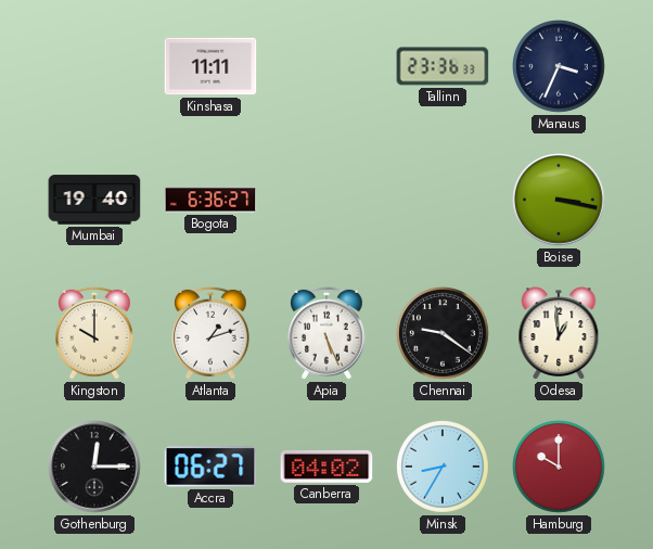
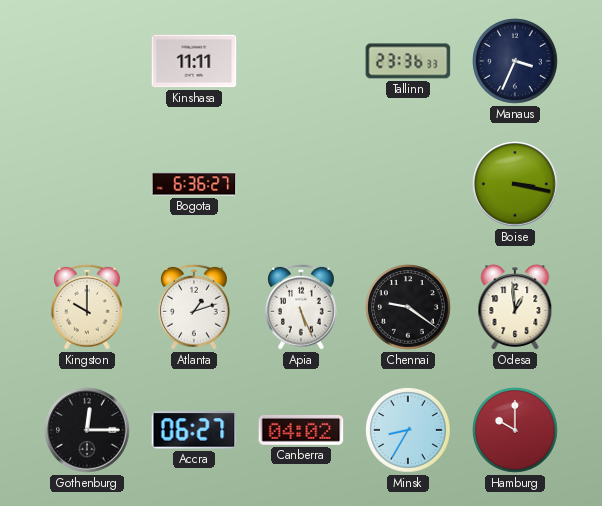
Mumbai: 19:40 -> none
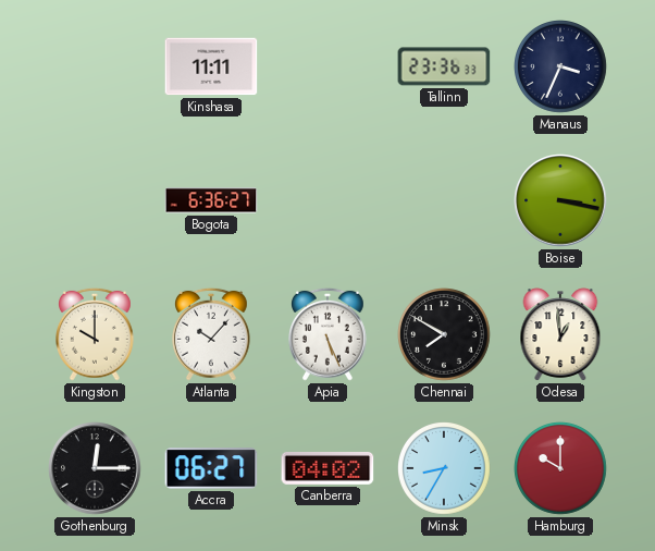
Atlanta: 1:12 -> 10:07
Chennai: 9:21 -> 7:50
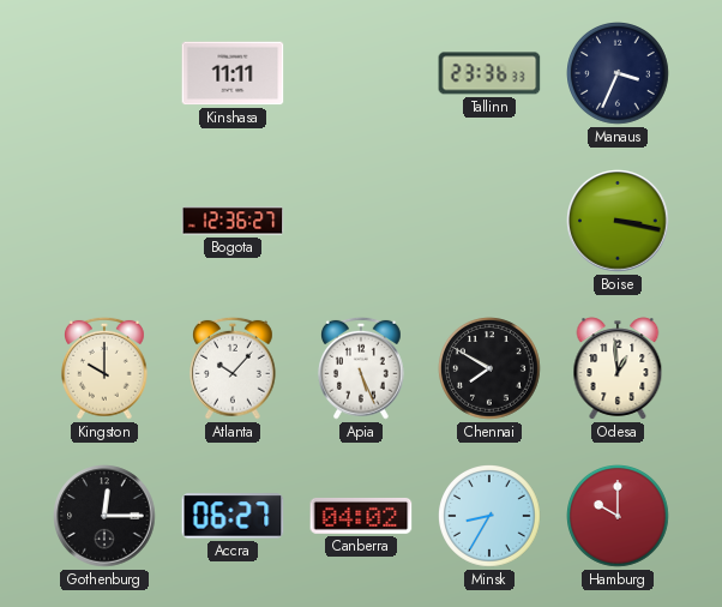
Bogota: 6:36 -> 12:36
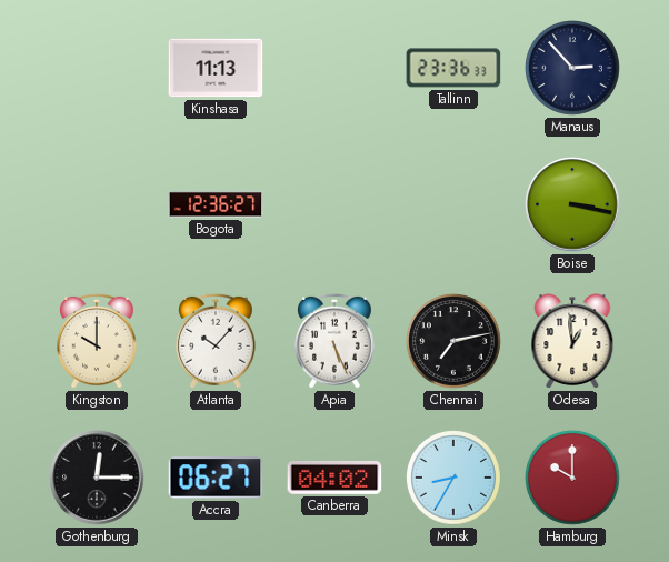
Kinshasa: 11:11 -> 11:13
Manaus: 3:34 -> 2:53
Chennai: 7:50 -> 7:13
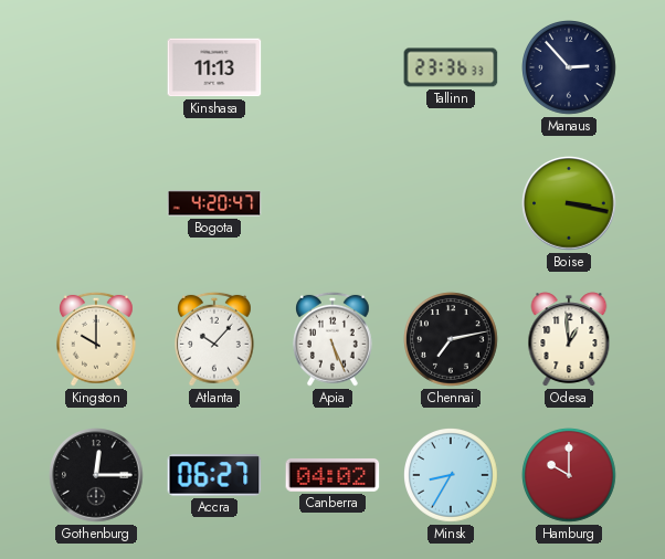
Bogota: 12:36 -> 4:20
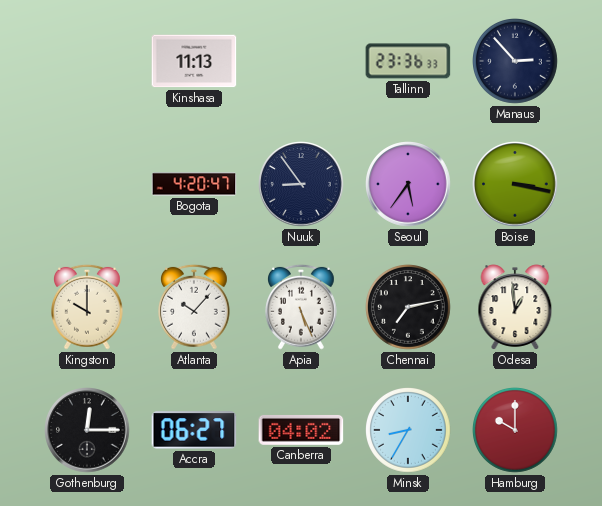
Nuuk: none -> 8:54
Seoul: none -> 5:36
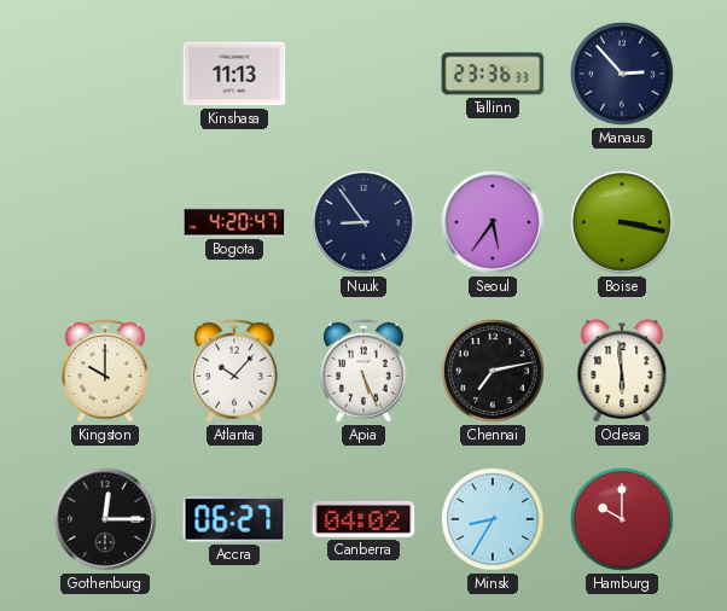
Odesa: 12:59 -> 5:59
